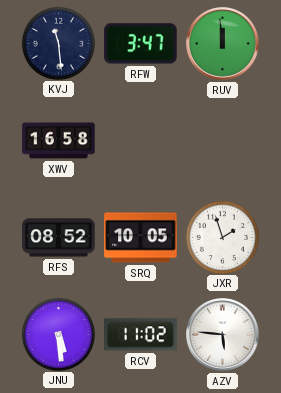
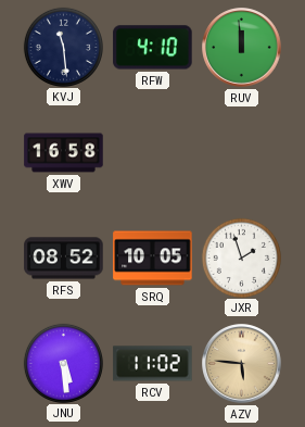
RFW: 3:47 -> 4:10
AZV dial: white -> champagne
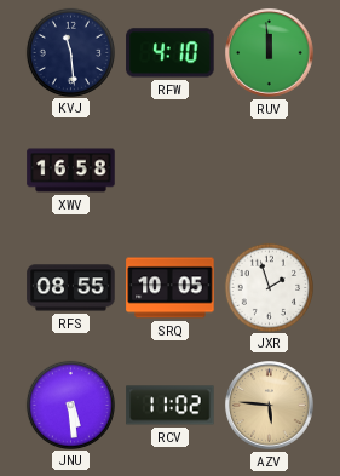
RFS: 08:52 -> 08:55
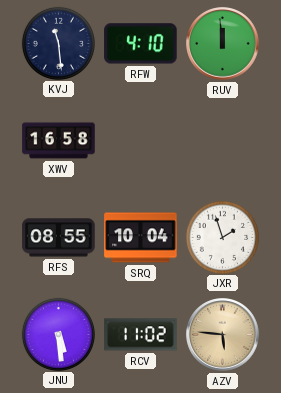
SRQ: 10:05 -> 10:04
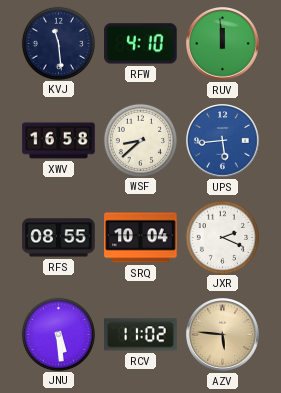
WSF: none -> 8:38
UPS: none -> 5:44
JXR: 1:57 -> 2:19
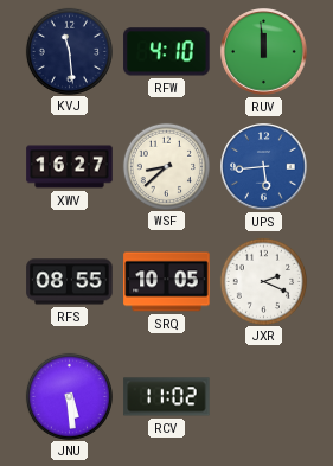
XWV: 16:58 -> 16:27
SRQ: 10:04 -> 10:05
AZV: 5:46 -> none
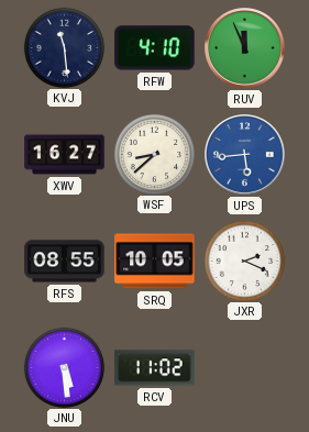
RUV: 11:59 -> 11:56
